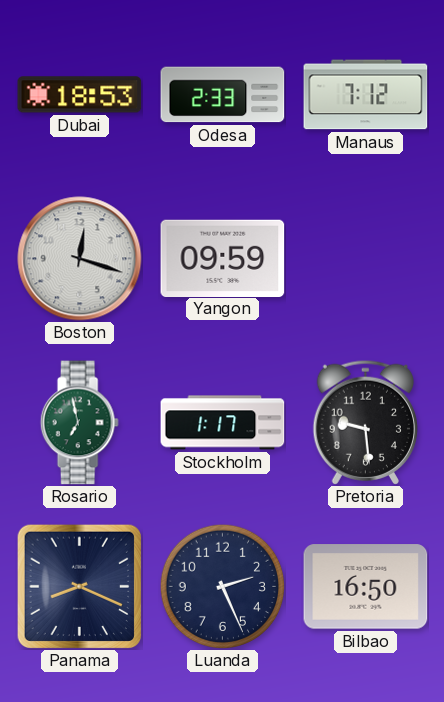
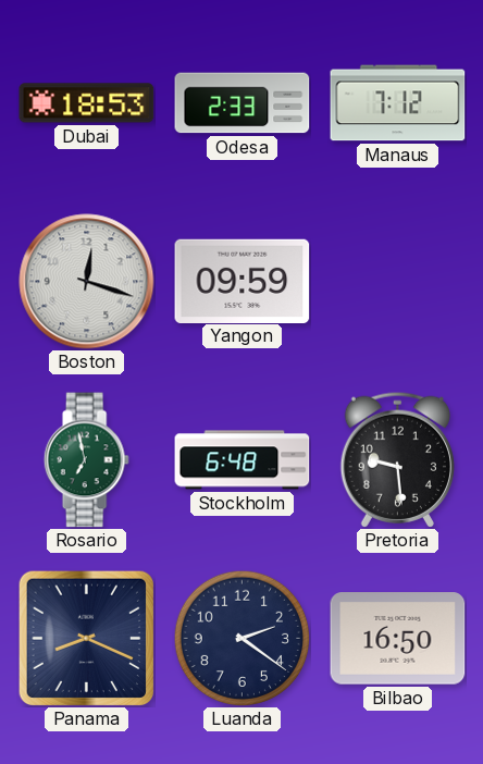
Stockholm: 1:17 -> 6:48
Luanda: 2:26 -> 2:21
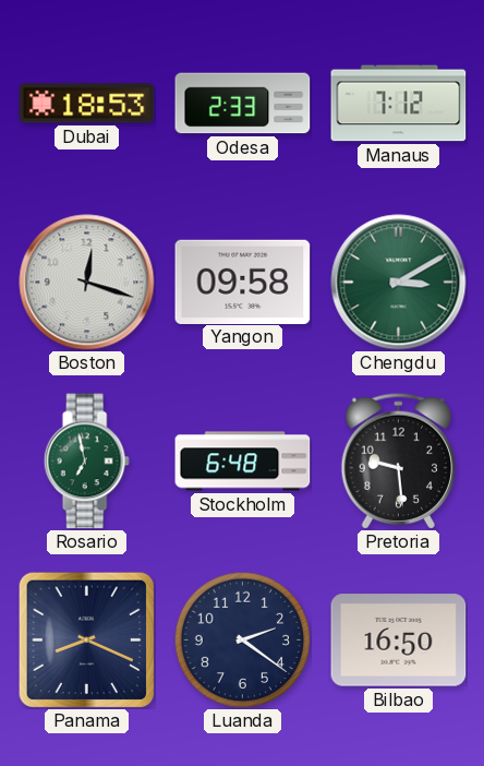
Yangon: 09:59 -> 09:58
Chengdu: none -> 3:10
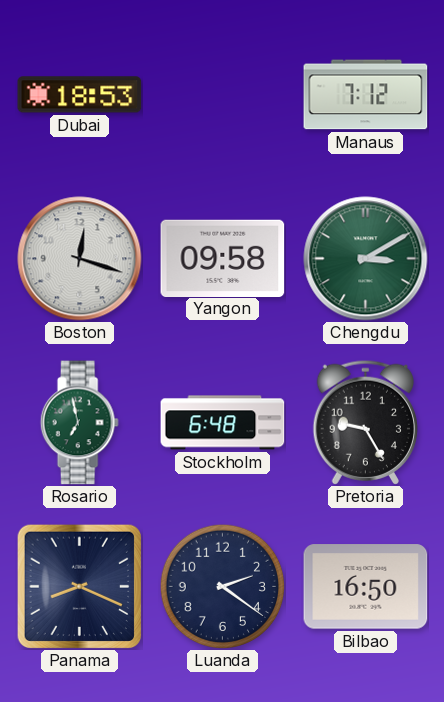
Odesa: 2:33 -> none
Pretoria: 9:29 -> 9:25
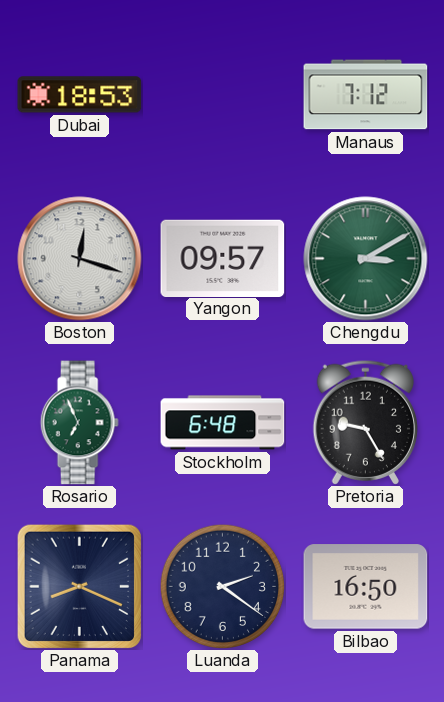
Yangon: 09:58 -> 09:57
Rosario: 6:58 -> 6:56
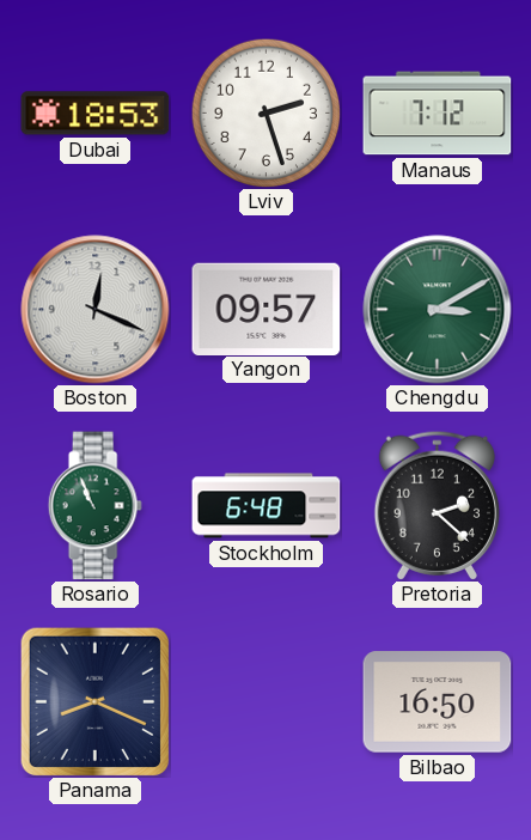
Lviv: none -> 2:27
Boston: 12:18 -> 12:19
Rosario: 6:56 -> 10:56
Pretoria: 9:25 -> 2:22
Luanda: 2:21 -> none
